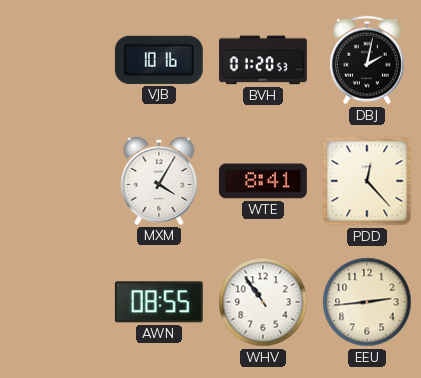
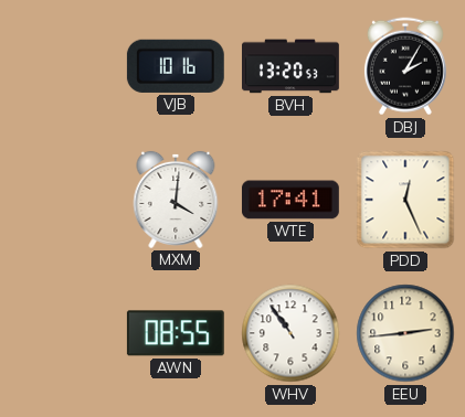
BVH: 01:20 -> 13:20
DBJ: 2:02 -> 2:05
MXM: 4:05 -> 4:01
WTE: 8:41 -> 17:41
PDD: 12:23 -> 12:26
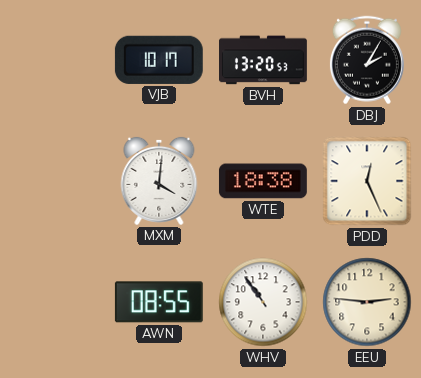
VJB: 10:16 -> 10:17
WTE: 17:41 -> 18:38
EEU: 2:44 -> 2:46
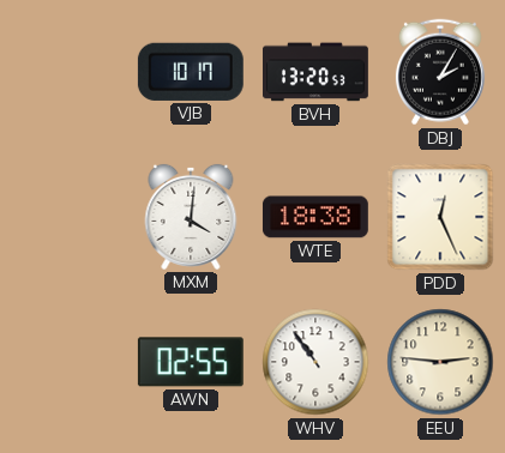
AWN: 08:55 -> 02:55
